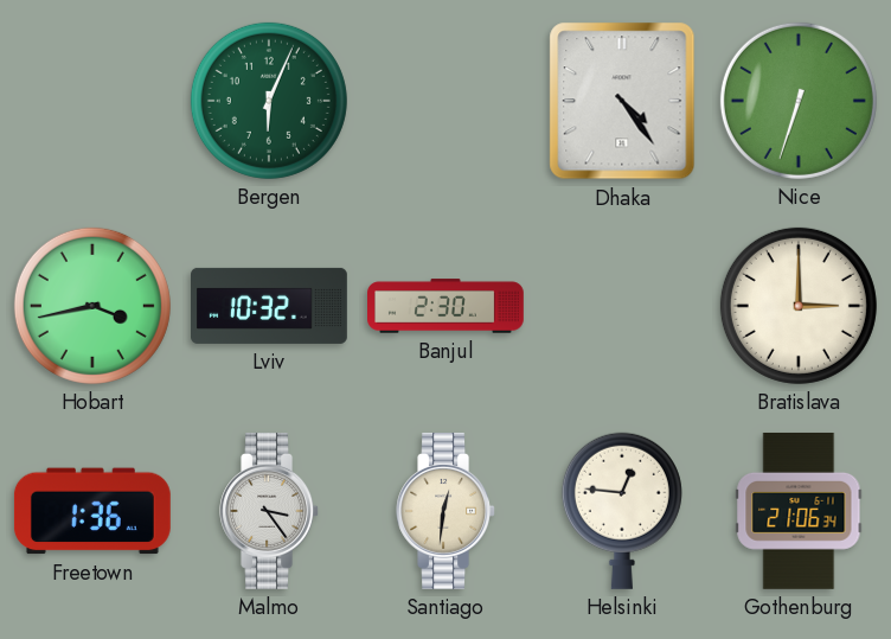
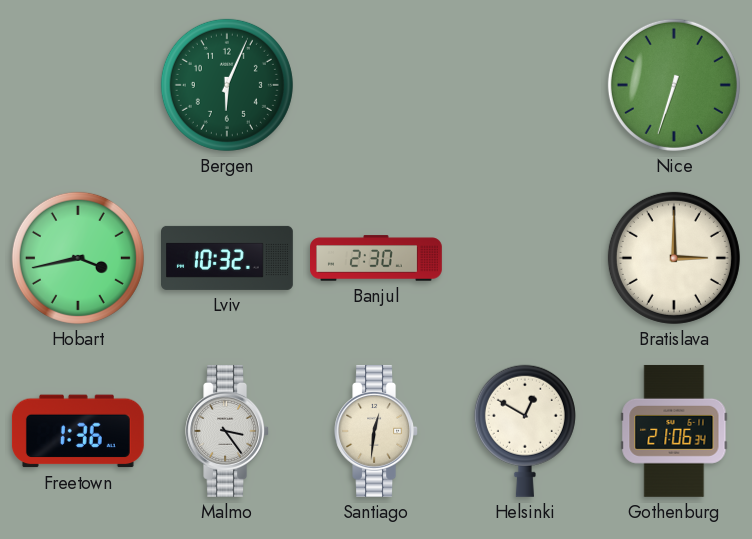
Dhaka: 4:24 -> none
Helsinki: 12:46 -> 12:50
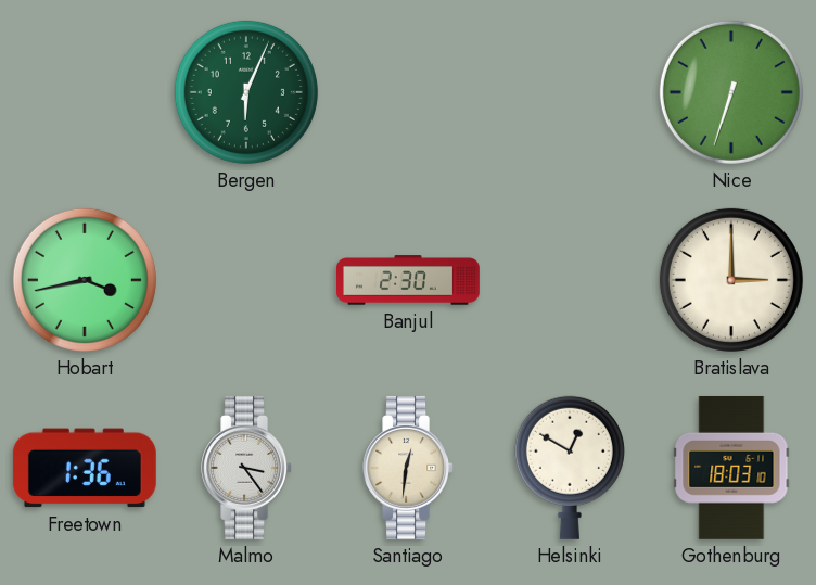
Lviv: 10:32 -> none
Gothenburg: 21:06 -> 18:03
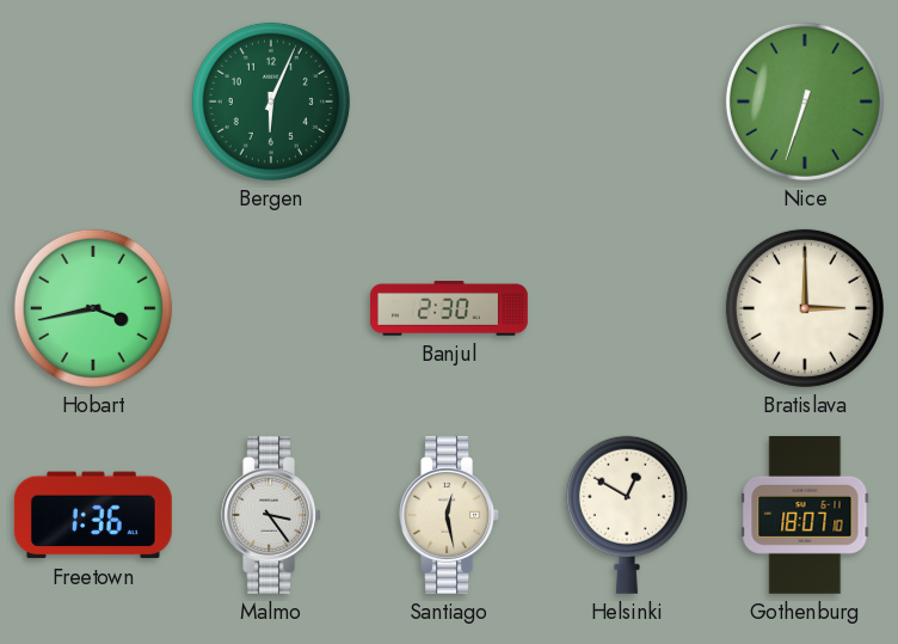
Santiago: 12:31 -> 12:28
Gothenburg: 18:03 -> 18:07
